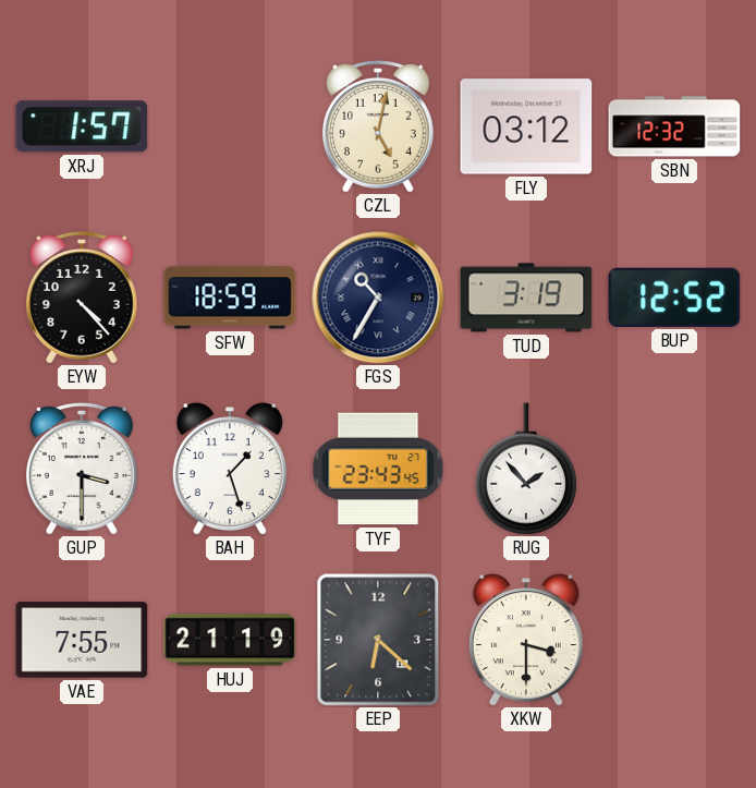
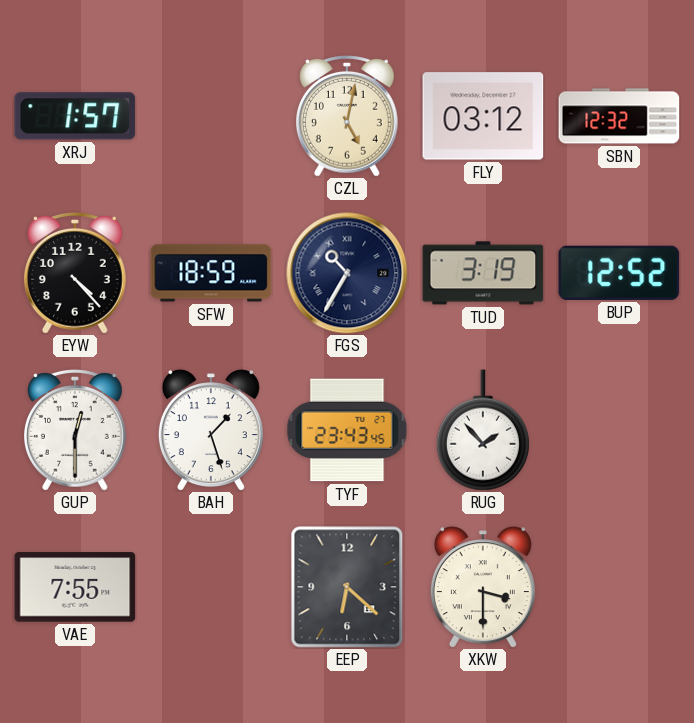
GUP: 3:30 -> 12:30
HUJ: 21:19 -> none
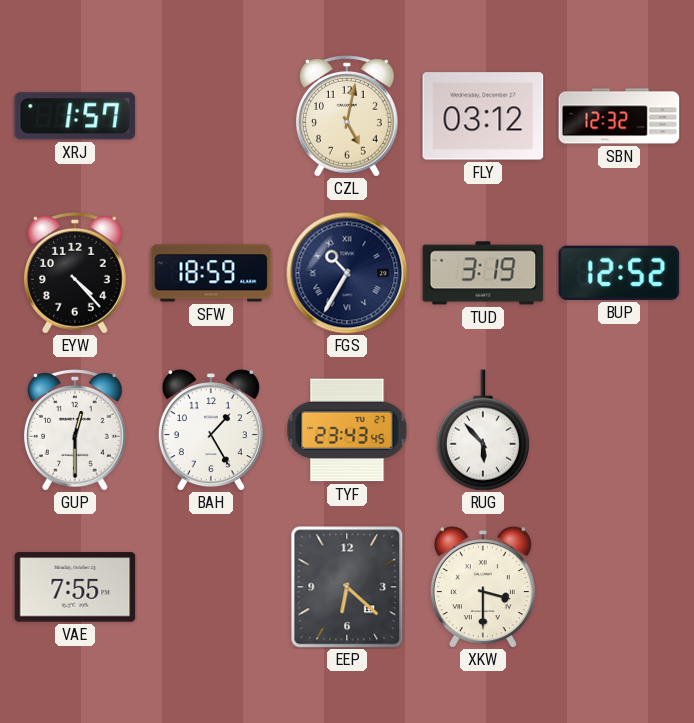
BAH: 1:27 -> 1:25
RUG: 1:53 -> 5:53
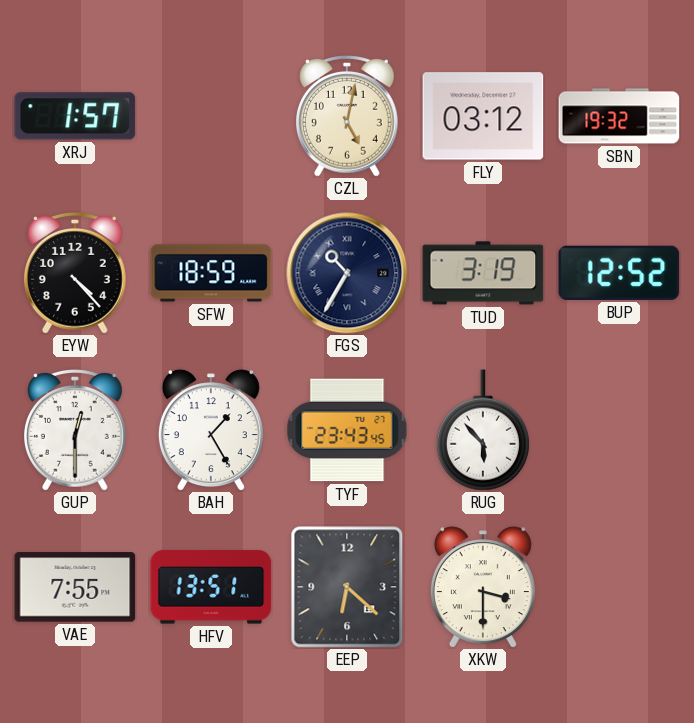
SBN: 12:32 -> 19:32
HFV: none -> 13:51
